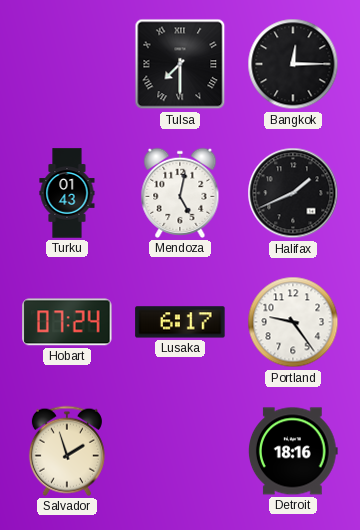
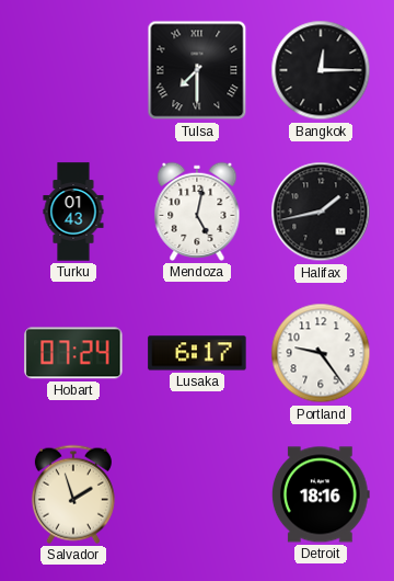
Halifax: 1:41 -> 1:43
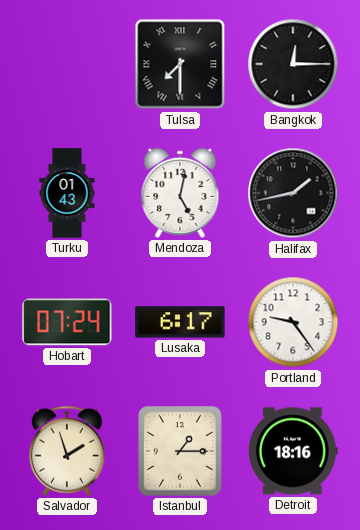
Istanbul: none -> 1:15
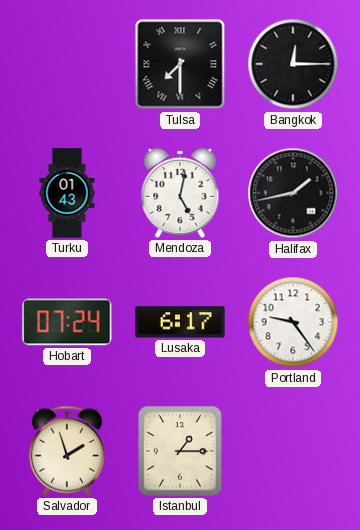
Detroit: 18:16 -> none
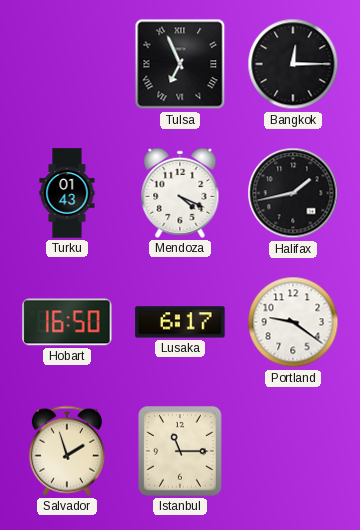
Tulsa: 7:30 -> 6:56
Mendoza: 5:02 -> 4:19
Hobart: 07:24 -> 16:50
Portland: 9:24 -> 9:21
Istanbul: 1:15 -> 11:15
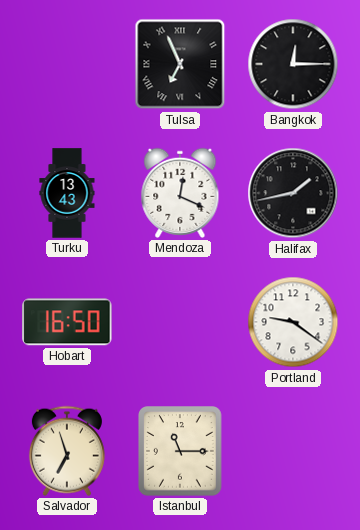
Turku: 01:43 -> 13:43
Mendoza: 4:19 -> 12:19
Lusaka: 6:17 -> none
Salvador: 1:57 -> 6:57
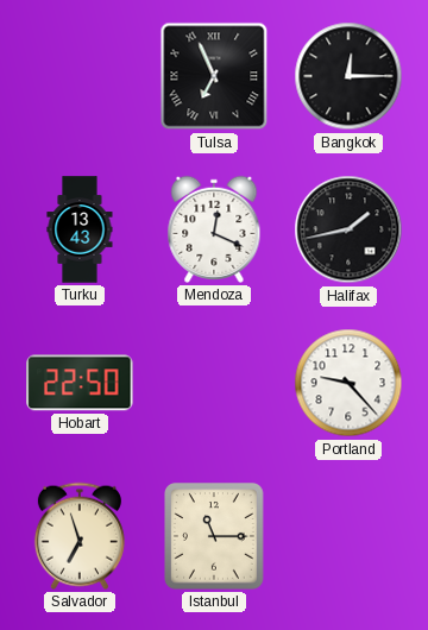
Hobart: 16:50 -> 22:50
Portland: 9:21 -> 9:23
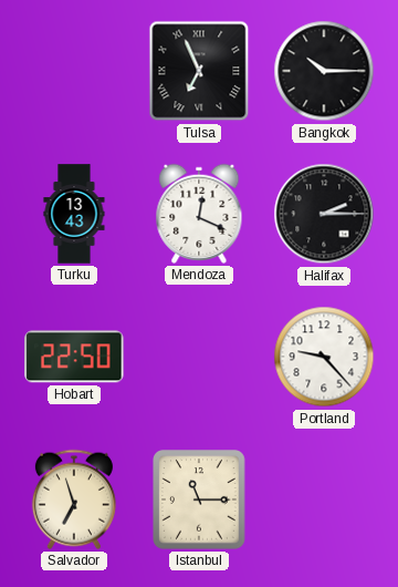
Bangkok: 12:15 -> 10:15
Halifax: 1:43 -> 2:15
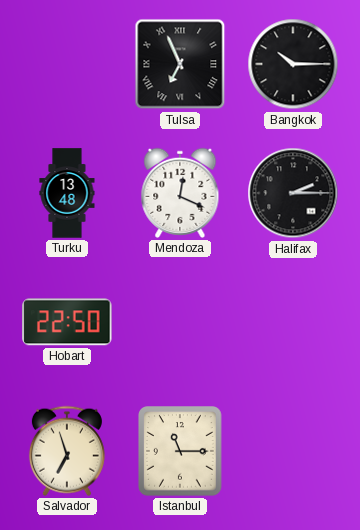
Turku: 13:43 -> 13:48
Portland: 9:23 -> none
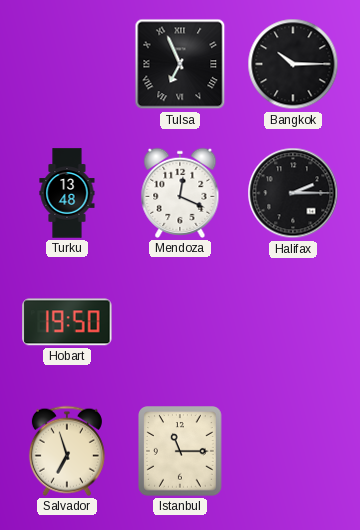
Hobart: 22:50 -> 19:50
